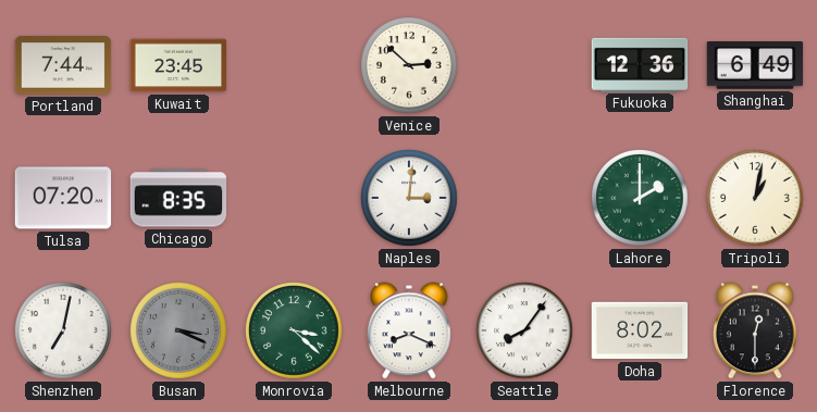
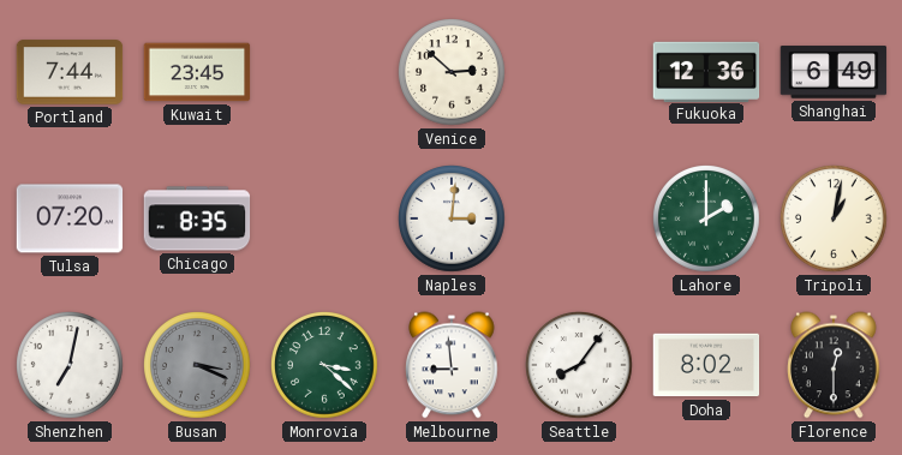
Melbourne: 8:19 -> 8:59
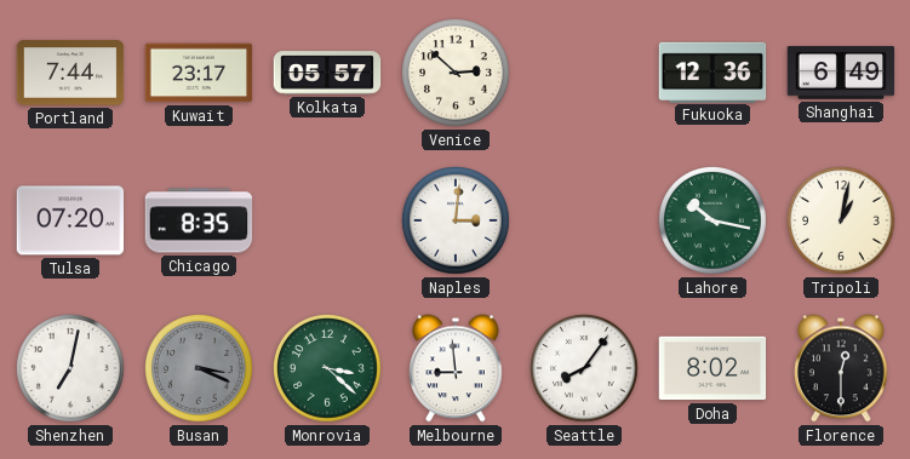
Kuwait: 23:45 -> 23:17
Kolkata: none -> 05:57
Lahore: 2:00 -> 10:17
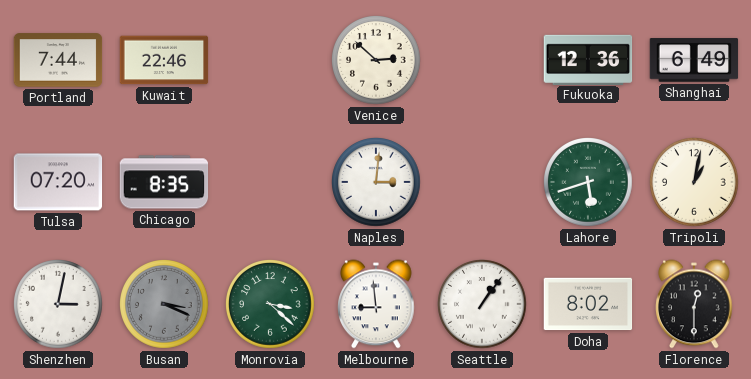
Kuwait: 23:17 -> 22:46
Kolkata: 05:57 -> none
Lahore: 10:17 -> 5:42
Shenzhen: 7:02 -> 3:02
Seattle: 8:06 -> 1:06
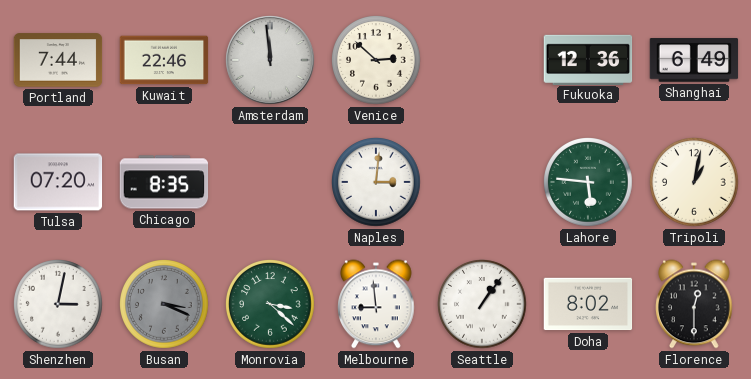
Amsterdam: none -> 11:59
Lahore: 5:42 -> 5:46
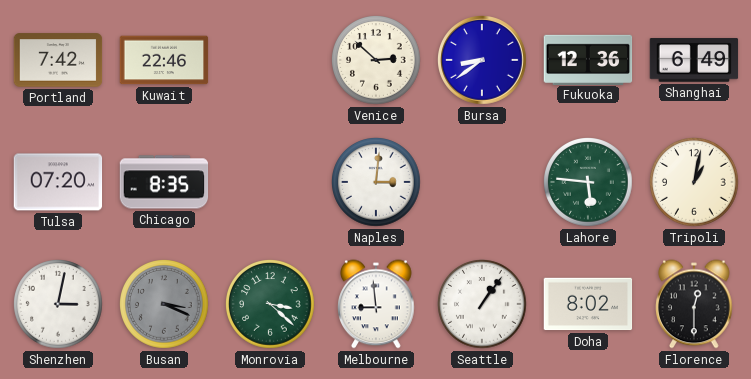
Portland: 7:44 -> 7:42
Amsterdam: 11:59 -> none
Bursa: none -> 8:39
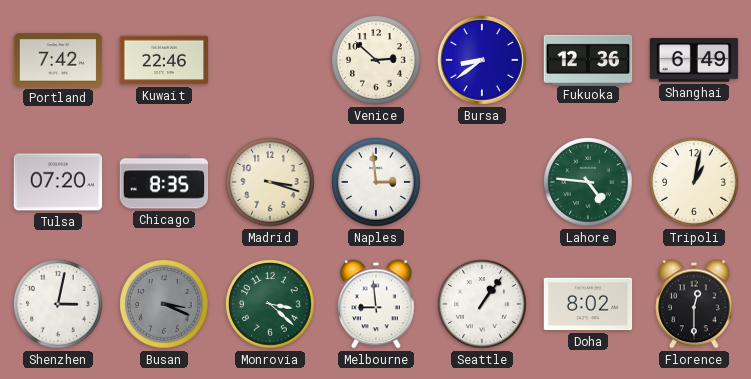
Madrid: none -> 3:18
Naples: 3:01 -> 2:59
Lahore: 5:46 -> 4:46
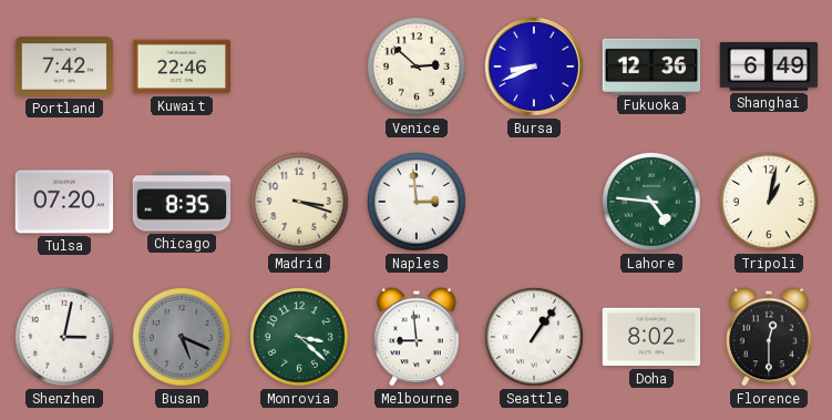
Bursa: 8:39 -> 8:41
Busan: 3:19 -> 5:19
